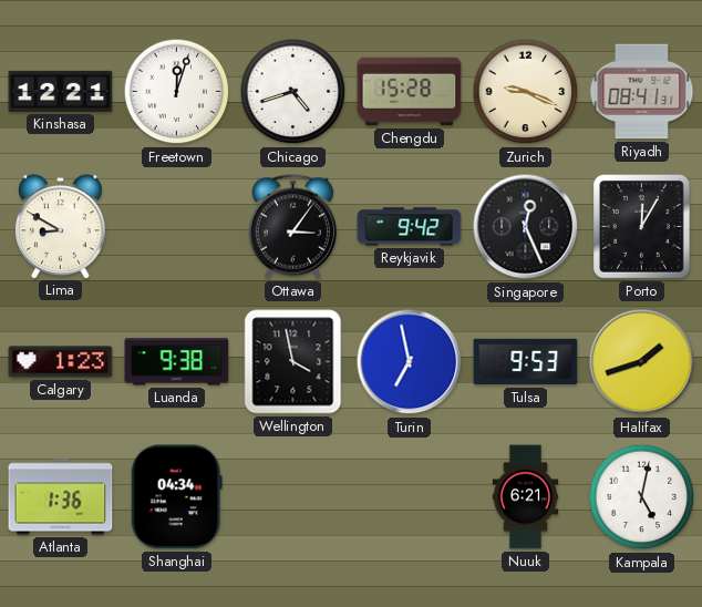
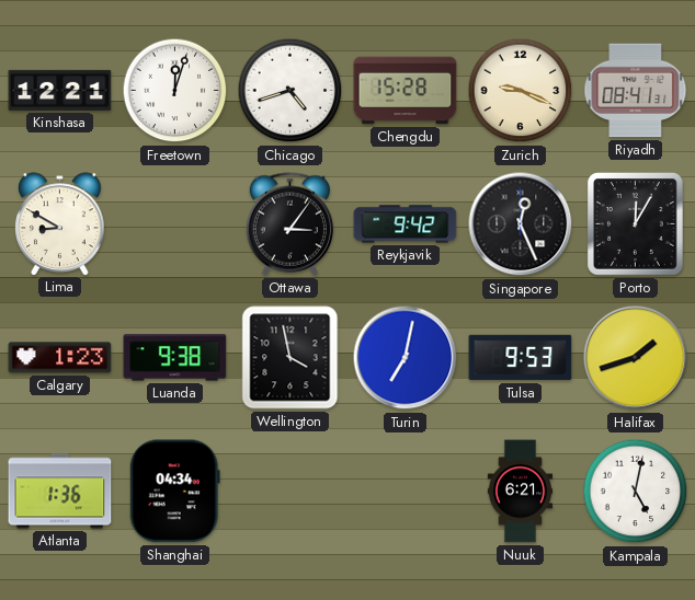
Turin: 6:58 -> 7:02
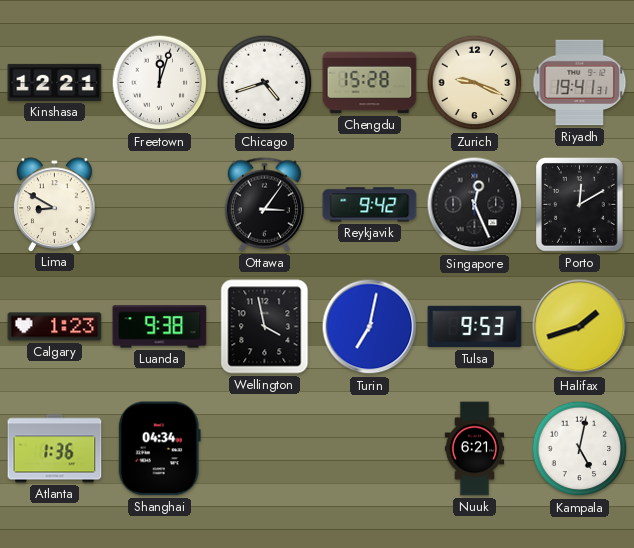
Riyadh: 08:41 -> 19:41
Porto: 12:05 -> 12:10
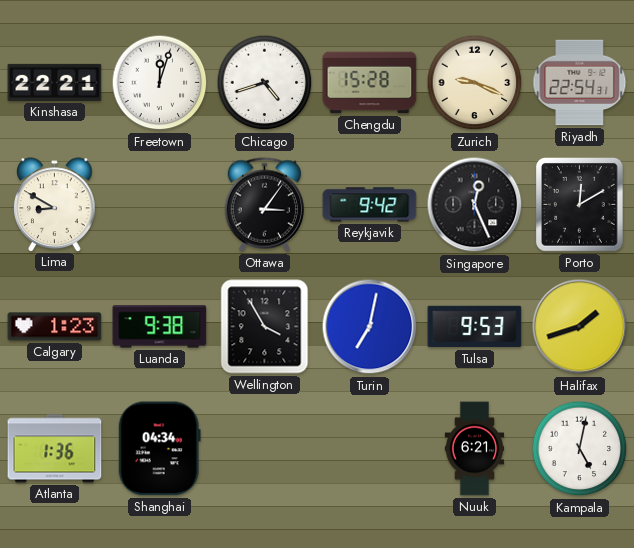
Kinshasa: 12:21 -> 22:21
Riyadh: 19:41 -> 22:54
Wellington: 3:58 -> 3:55
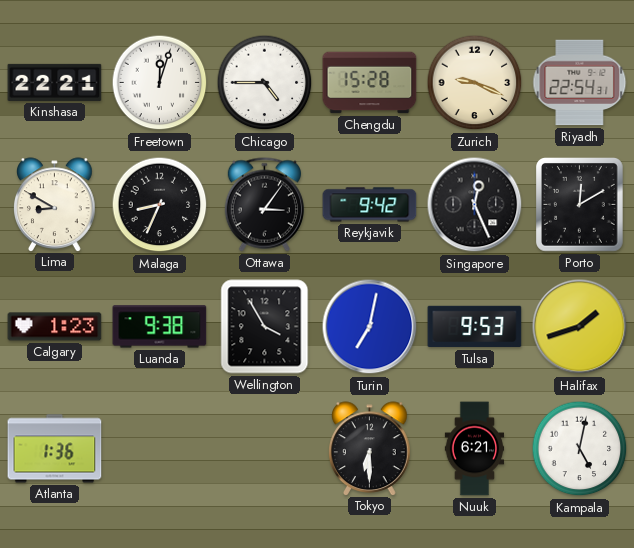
Chicago: 4:42 -> 4:45
Malaga: none -> 8:34
Shanghai: 04:34 -> none
Tokyo: none -> 6:30
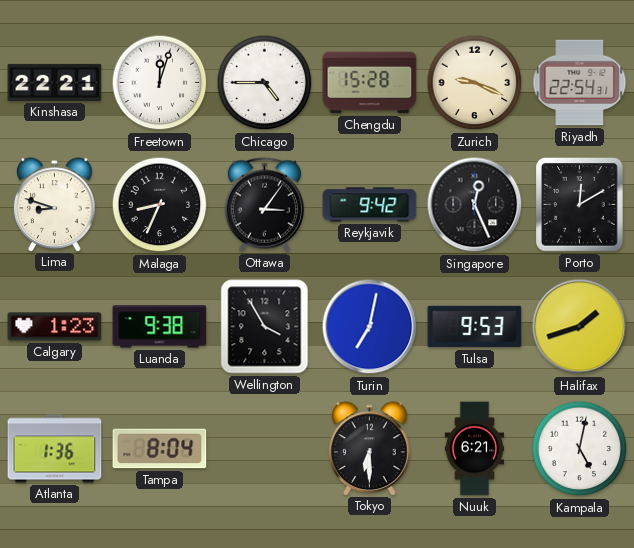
Lima: 8:50 -> 8:48
Tampa: none -> 8:04
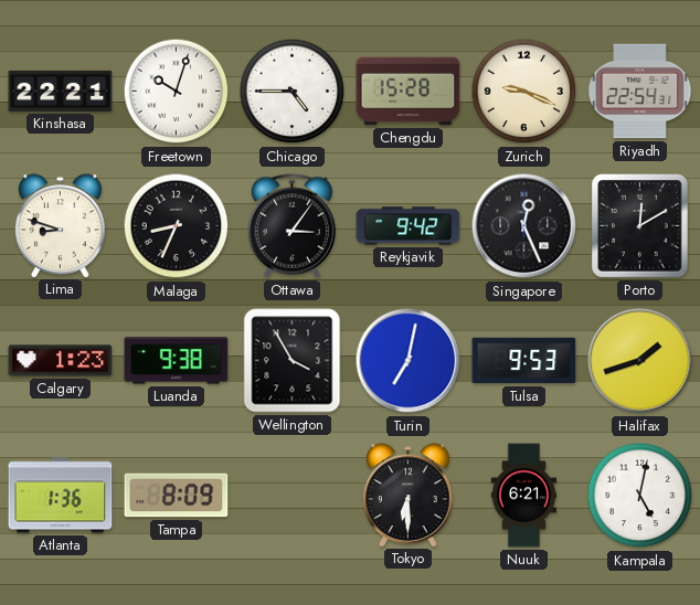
Freetown: 12:03 -> 10:03
Tampa: 8:04 -> 8:09
